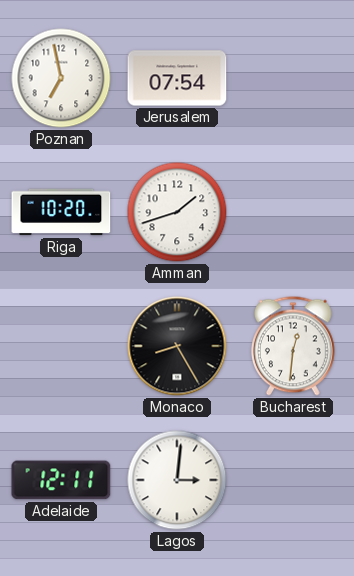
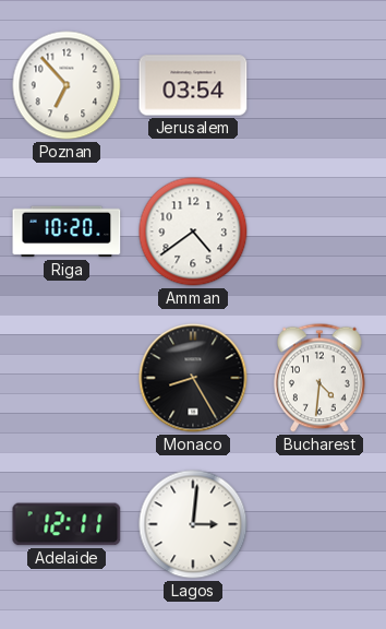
Poznan: 6:58 -> 6:53
Jerusalem: 07:54 -> 03:54
Amman: 1:42 -> 4:39
Bucharest: 12:31 -> 4:31
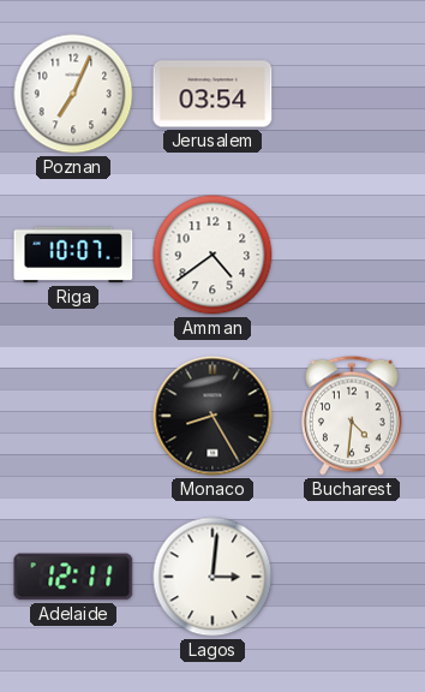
Poznan: 6:53 -> 7:04
Riga: 10:20 -> 10:07
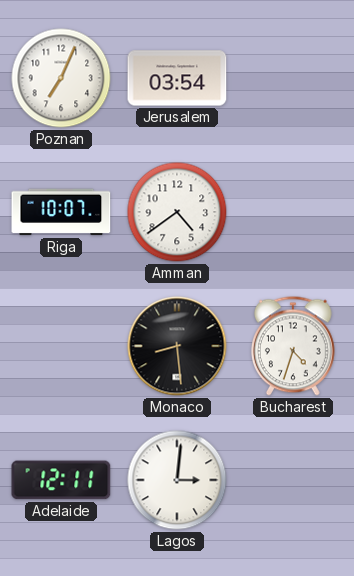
Monaco: 8:25 -> 8:29
Bucharest: 4:31 -> 4:33
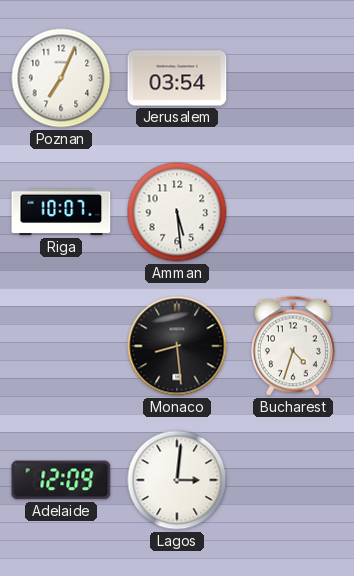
Amman: 4:39 -> 5:29
Adelaide: 12:11 -> 12:09
